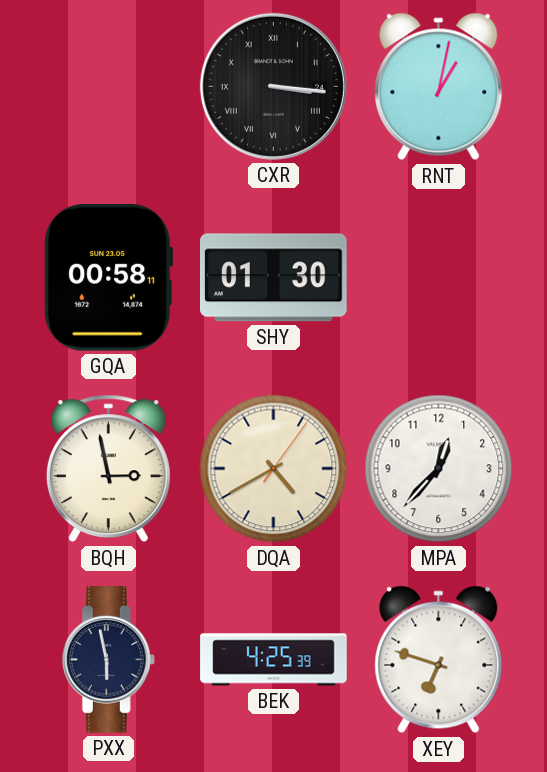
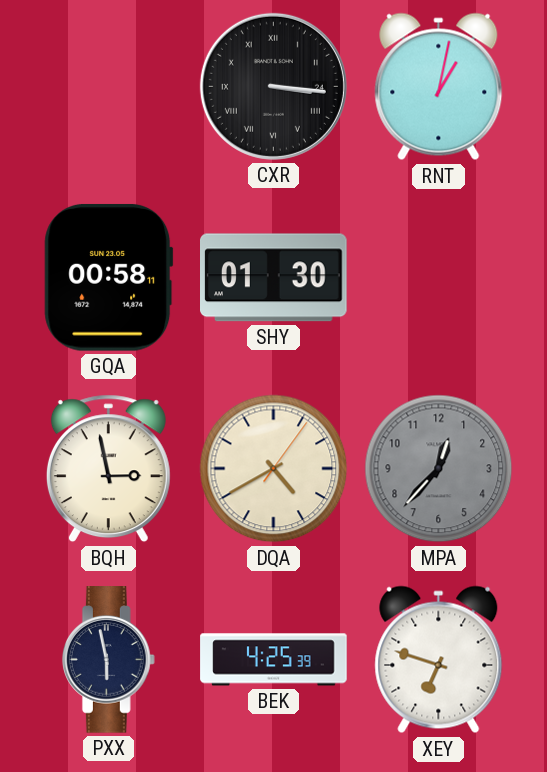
MPA dial: white -> grey
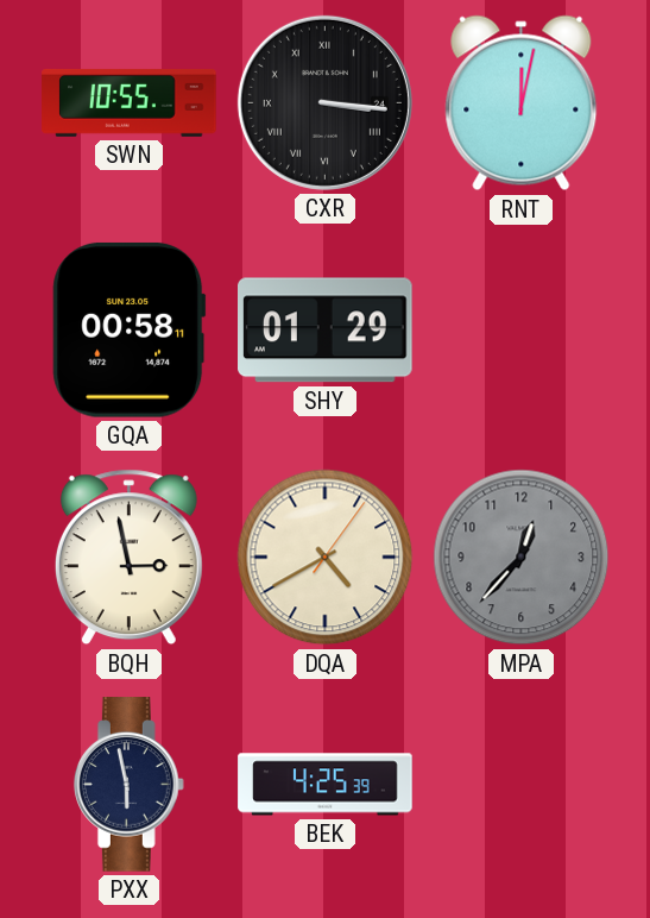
SWN: none -> 10:55
RNT: 1:02 -> 12:02
SHY: 01:30 -> 01:29
XEY: 6:48 -> none
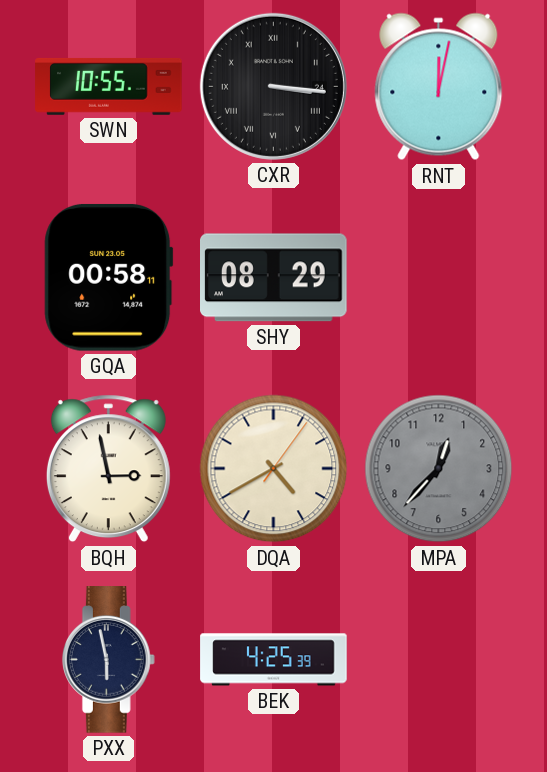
SHY: 01:29 -> 08:29
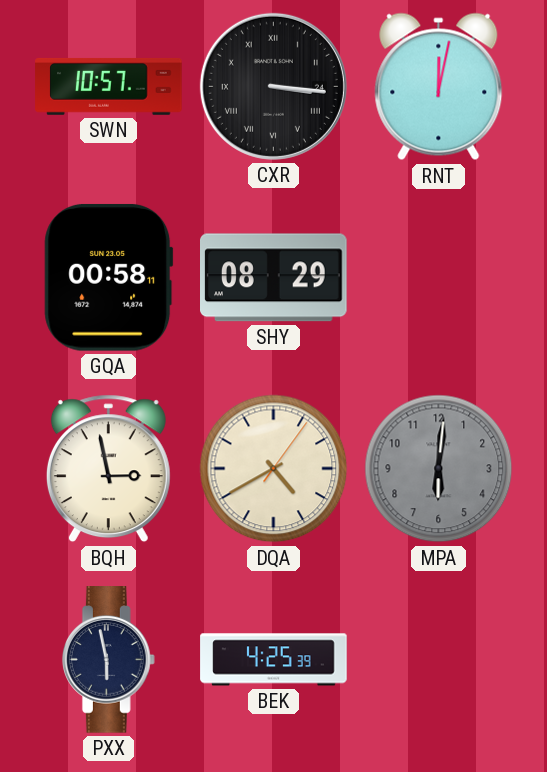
SWN: 10:55 -> 10:57
MPA: 12:37 -> 6:01
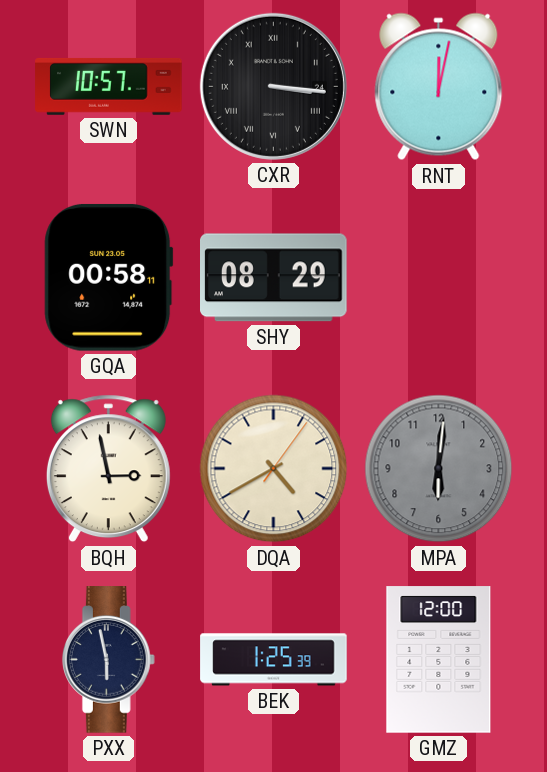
BEK: 4:25 -> 1:25
GMZ: none -> 12:00
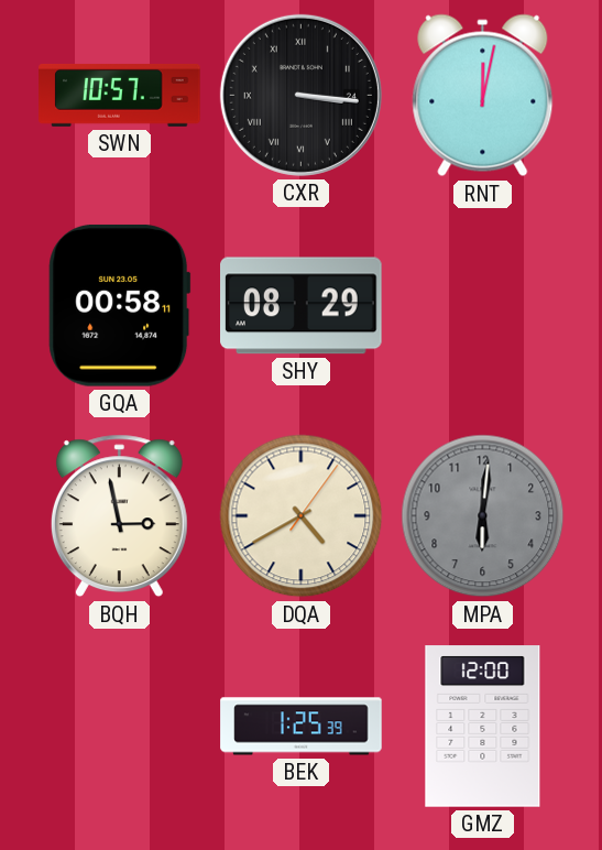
PXX: 5:58 -> none
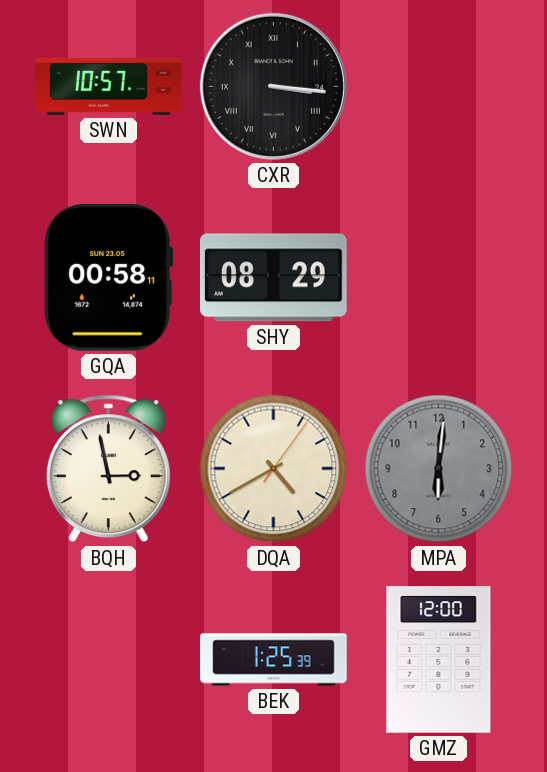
RNT: 12:02 -> none
